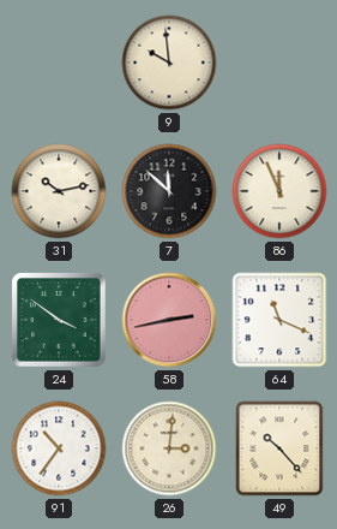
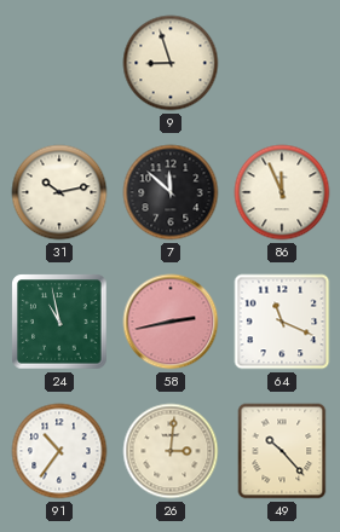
9: 9:59 -> 8:57
24: 3:51 -> 10:58
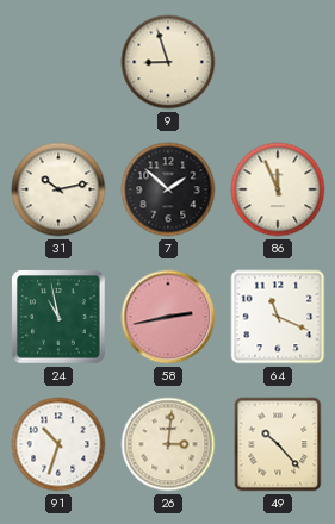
7: 11:52 -> 1:52
91: 10:36 -> 10:33
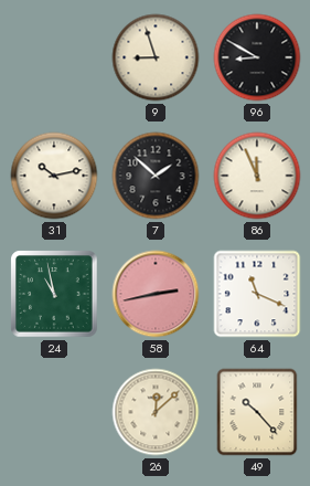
96: none -> 8:50
91: 10:33 -> none
26: 3:01 -> 12:08
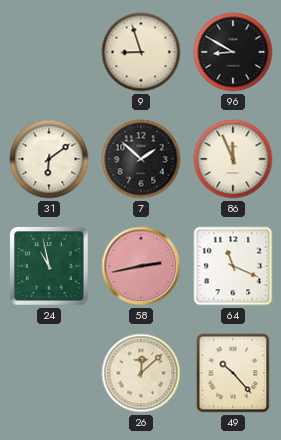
31: 10:13 -> 6:09
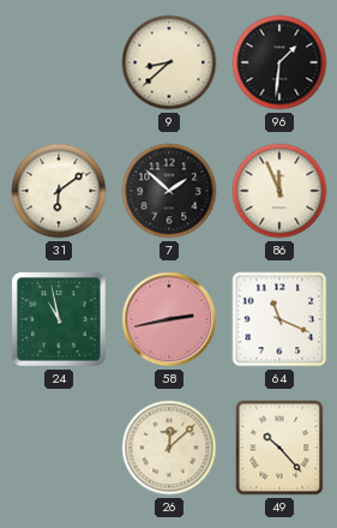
9: 8:57 -> 8:38
96: 8:50 -> 1:31
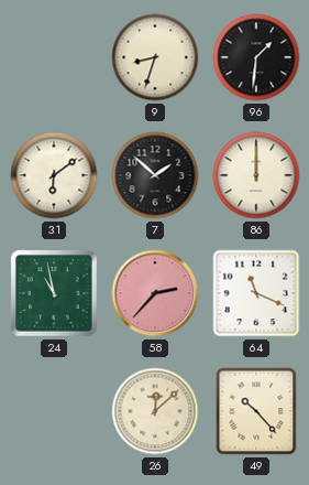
9: 8:38 -> 8:33
86: 11:56 -> 12:00
58: 2:43 -> 2:37
